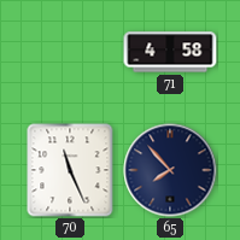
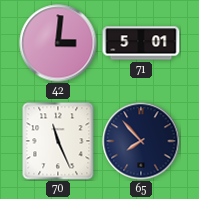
42: none -> 3:01
71: 4:58 -> 5:01
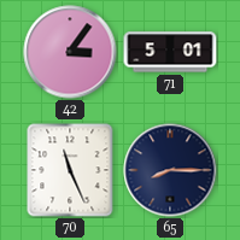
42: 3:01 -> 3:06
65: 7:53 -> 8:15
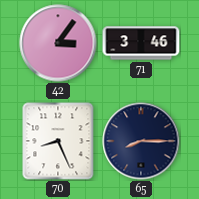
71: 5:01 -> 3:46
70: 11:26 -> 8:26
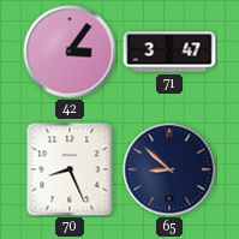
71: 3:46 -> 3:47
65: 8:15 -> 8:52
